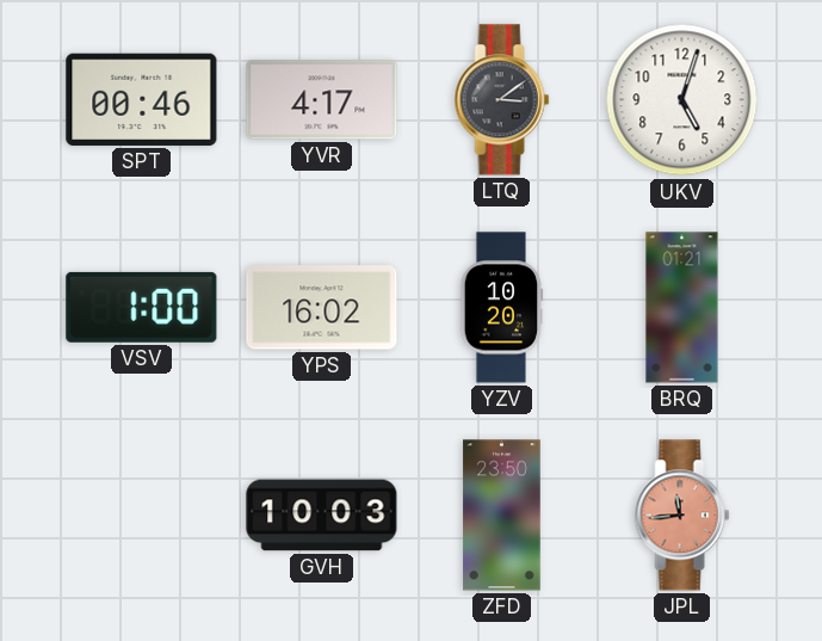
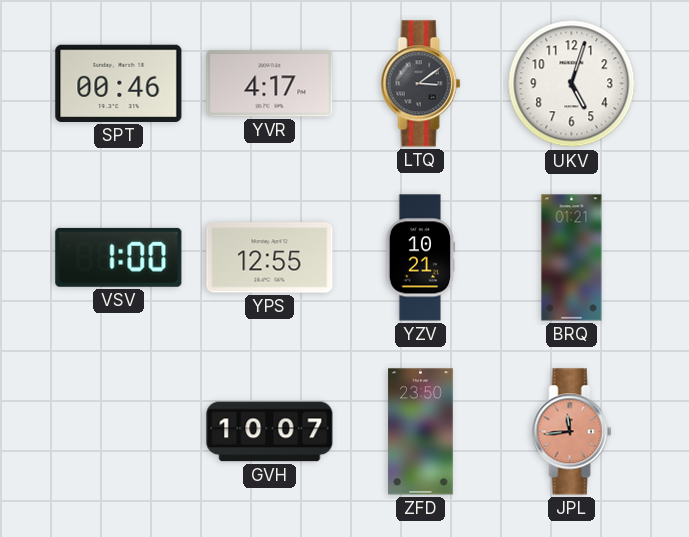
YPS: 16:02 -> 12:55
YZV: 10:20 -> 10:21
GVH: 10:03 -> 10:07
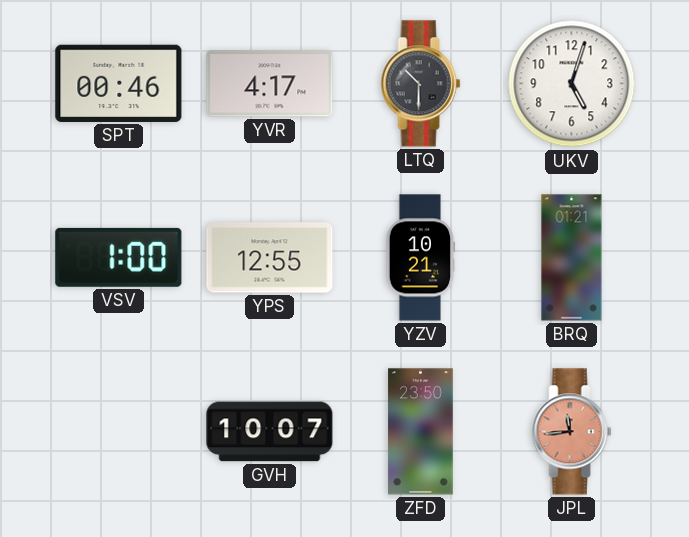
LTQ: 3:09 -> 10:30
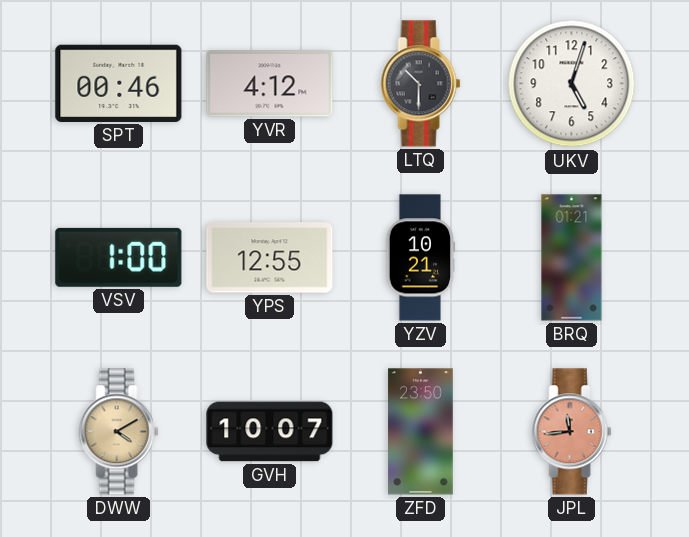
YVR: 4:17 -> 4:12
DWW: none -> 4:10
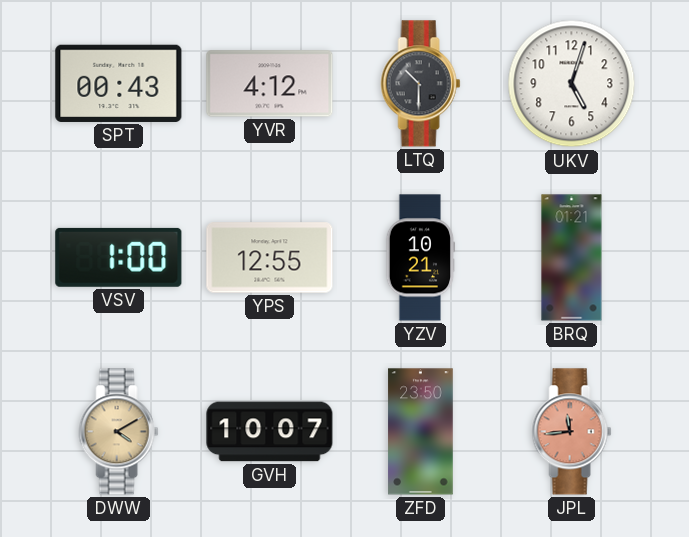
SPT: 00:46 -> 00:43
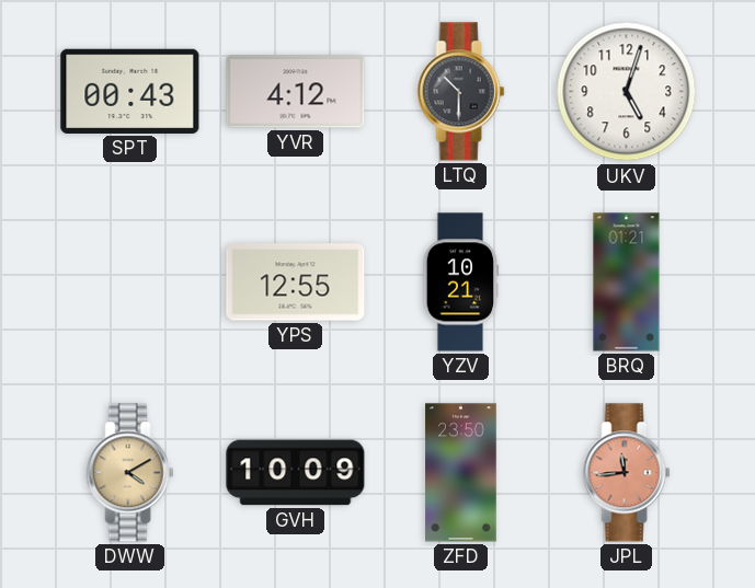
VSV: 1:00 -> none
GVH: 10:07 -> 10:09
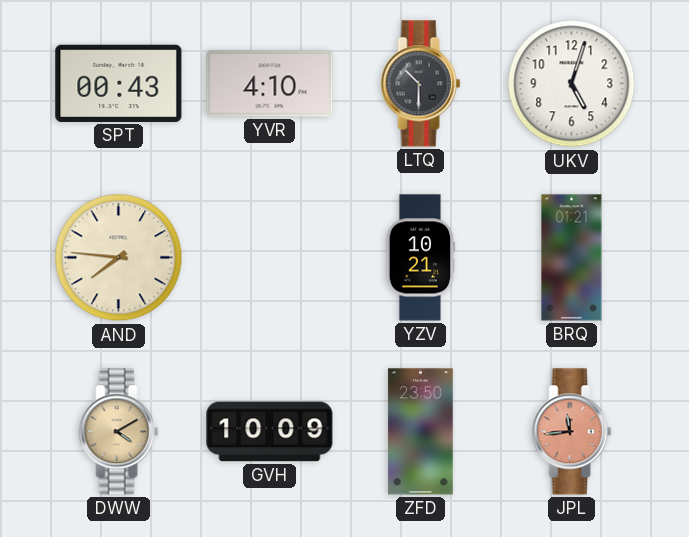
YVR: 4:12 -> 4:10
AND: none -> 7:46
YPS: 12:55 -> none
